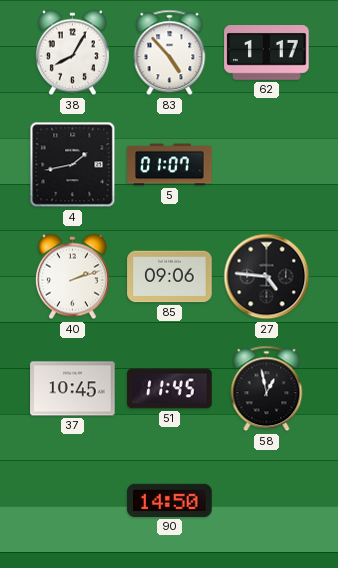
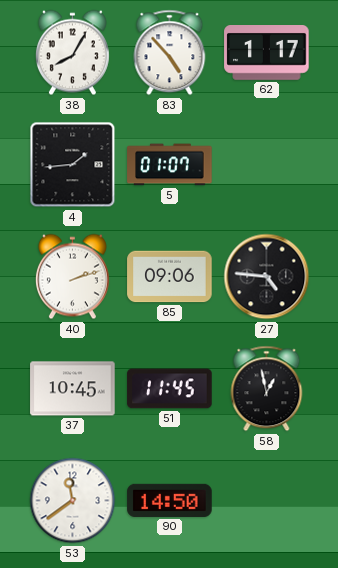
4: 1:43 -> 1:44
53: none -> 11:39
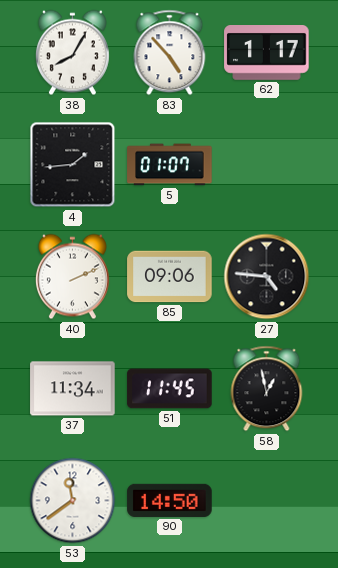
40: 2:12 -> 2:11
37: 10:45 -> 11:34
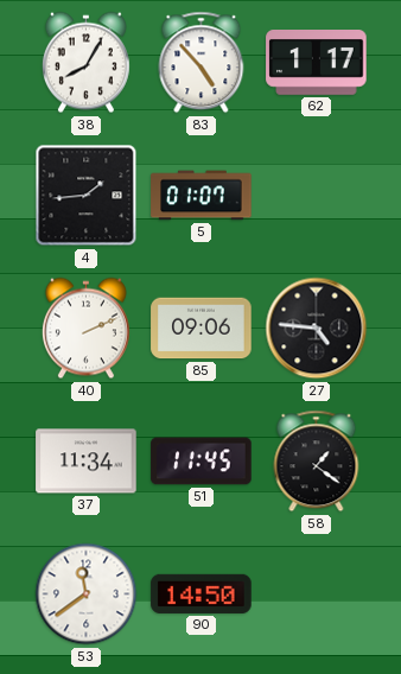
58: 12:58 -> 1:21
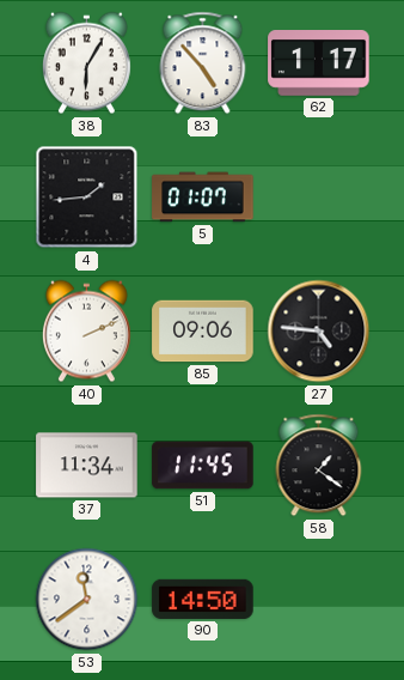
38: 8:05 -> 6:05
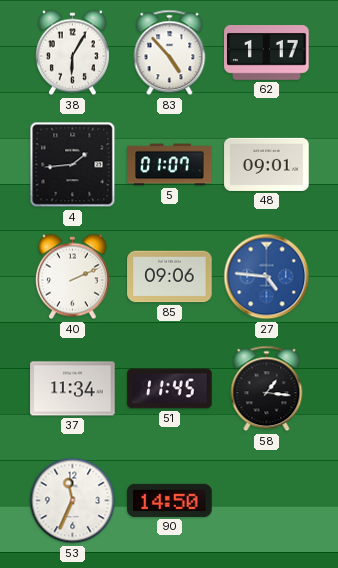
48: none -> 09:01
27 dial: black -> blue
58: 1:21 -> 1:16
53: 11:39 -> 11:34
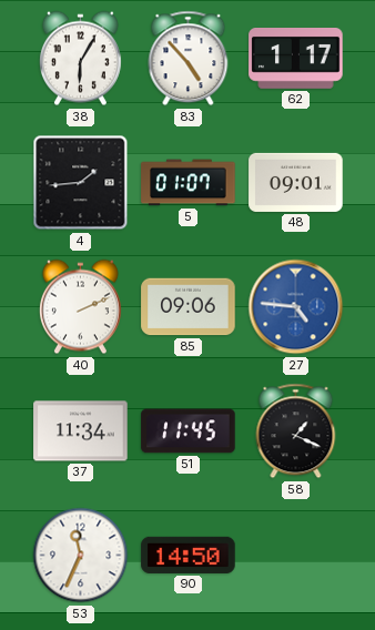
58: 1:16 -> 1:19
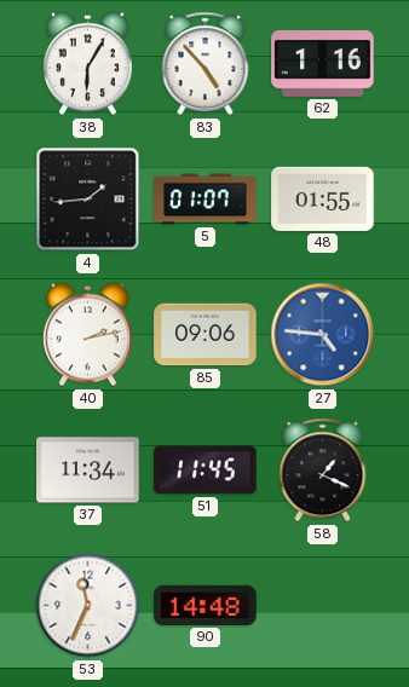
62: 1:17 -> 1:16
48: 09:01 -> 01:55
40: 2:11 -> 2:13
90: 14:50 -> 14:48
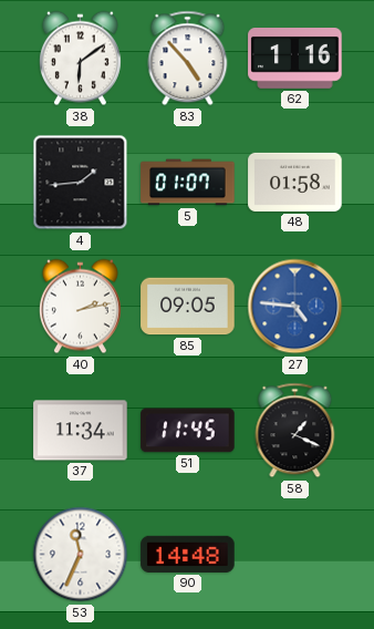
38: 6:05 -> 6:09
48: 01:55 -> 01:58
85: 09:06 -> 09:05
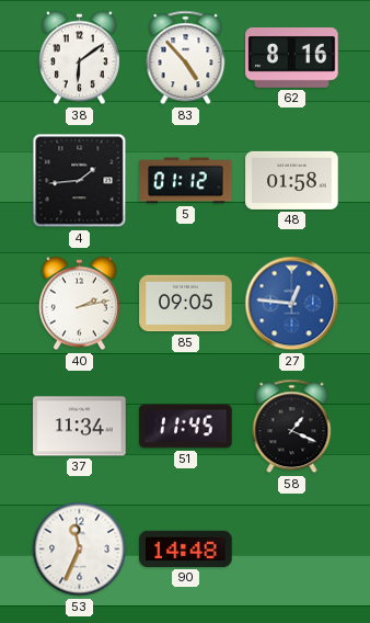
62: 1:16 -> 8:16
5: 01:07 -> 01:12
27: 4:46 -> 12:46
